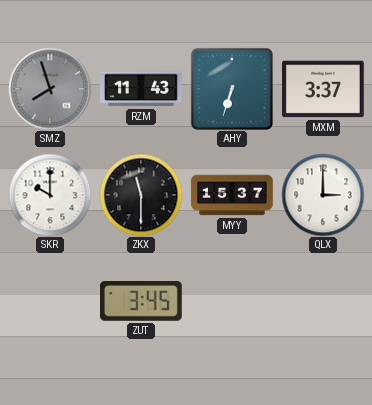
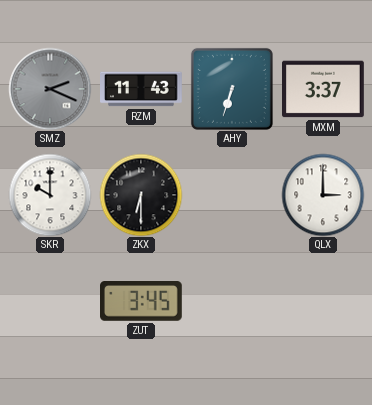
SMZ: 7:57 -> 2:19
ZKX: 11:30 -> 6:30
MYY: 15:37 -> none
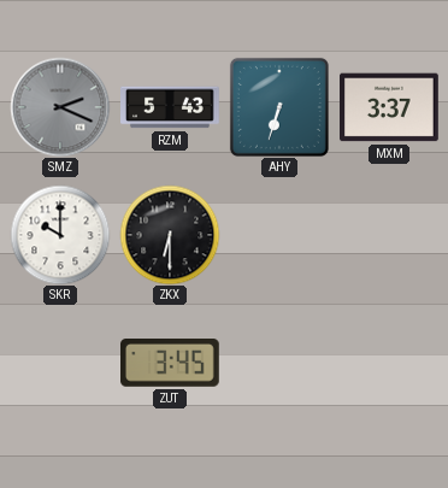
RZM: 11:43 -> 5:43
QLX: 3:00 -> none
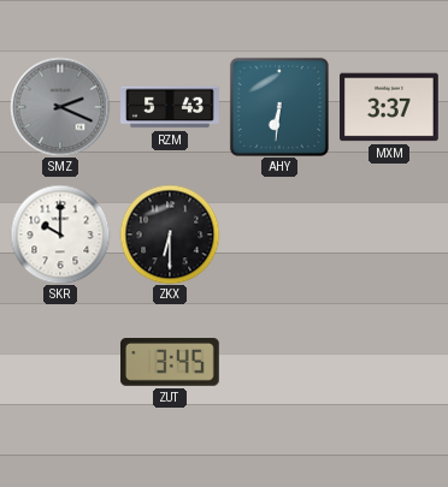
AHY: 6:33 -> 6:31
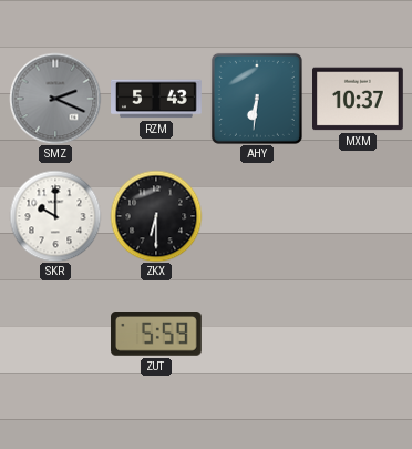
MXM: 3:37 -> 10:37
ZUT: 3:45 -> 5:59
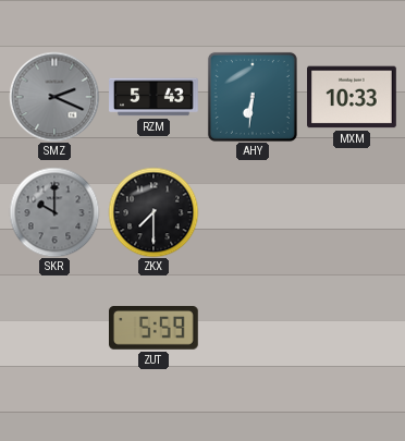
MXM: 10:37 -> 10:33
SKR dial: white -> grey
ZKX: 6:30 -> 7:30
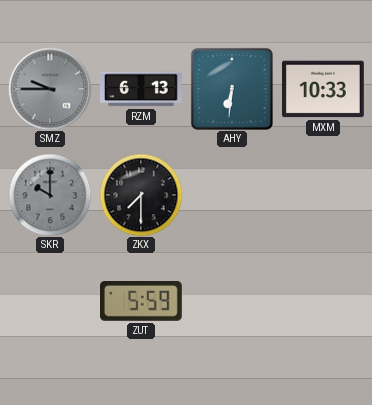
SMZ: 2:19 -> 9:45
RZM: 5:43 -> 6:13
